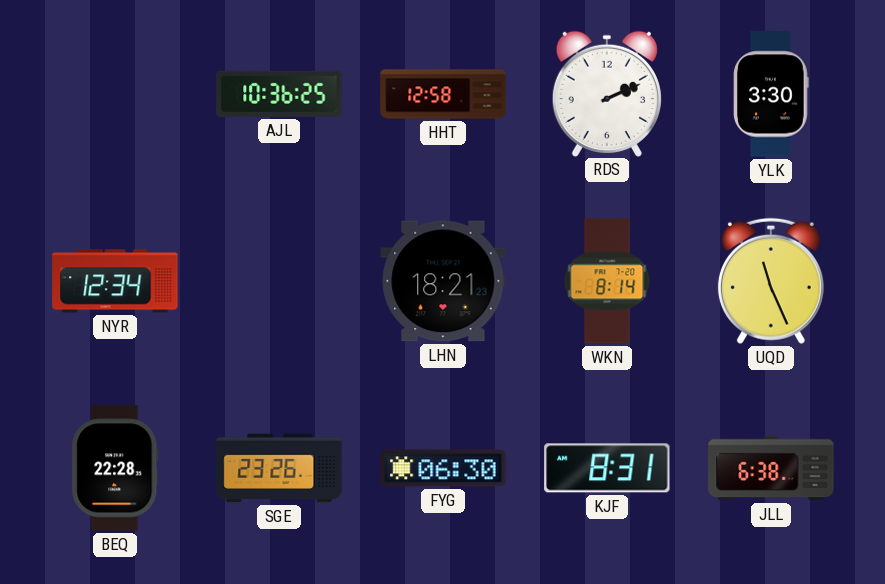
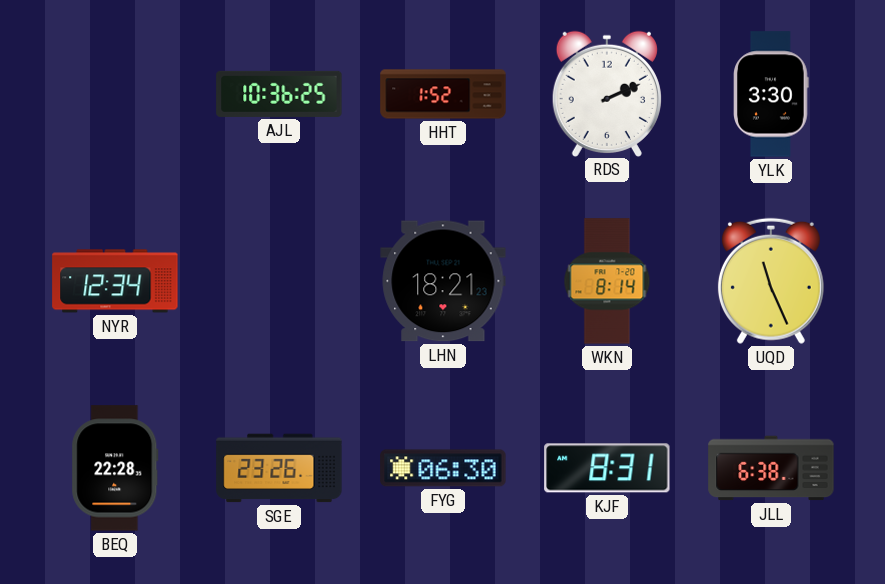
HHT: 12:58 -> 1:52
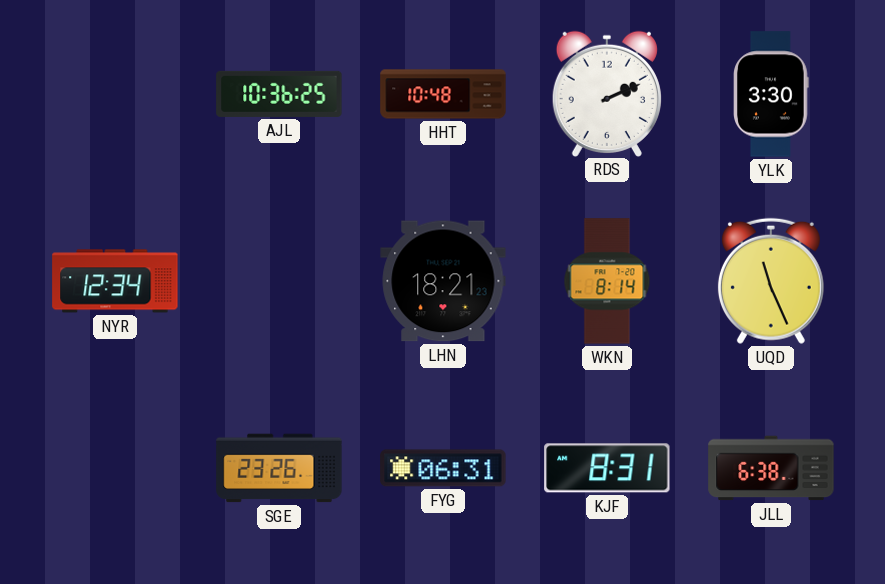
HHT: 1:52 -> 10:48
BEQ: 22:28 -> none
FYG: 06:30 -> 06:31
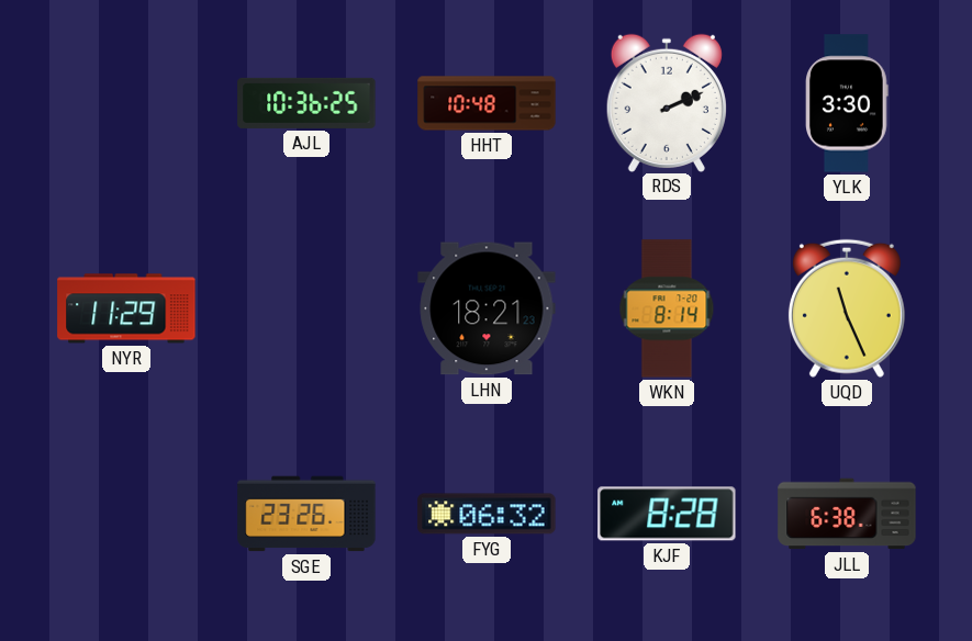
NYR: 12:34 -> 11:29
FYG: 06:31 -> 06:32
KJF: 8:31 -> 8:28
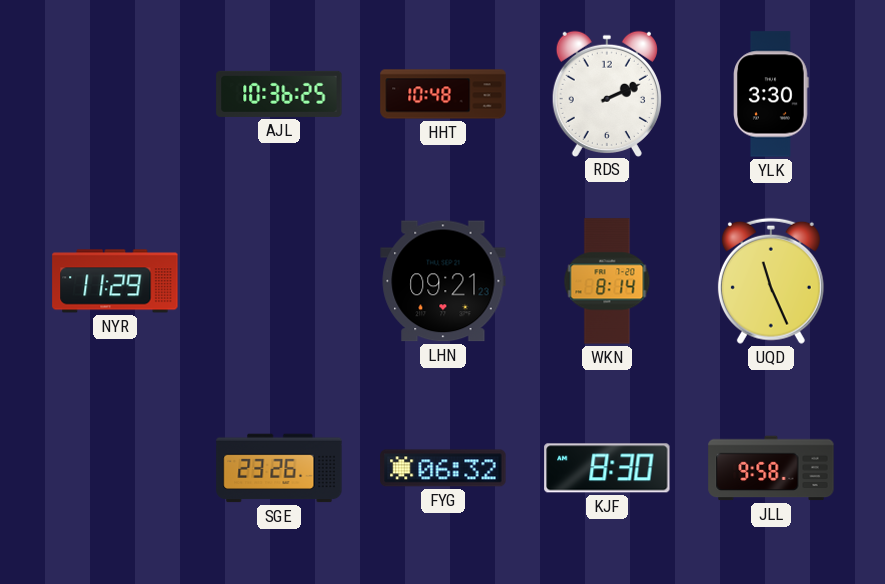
LHN: 18:21 -> 09:21
KJF: 8:28 -> 8:30
JLL: 6:38 -> 9:58
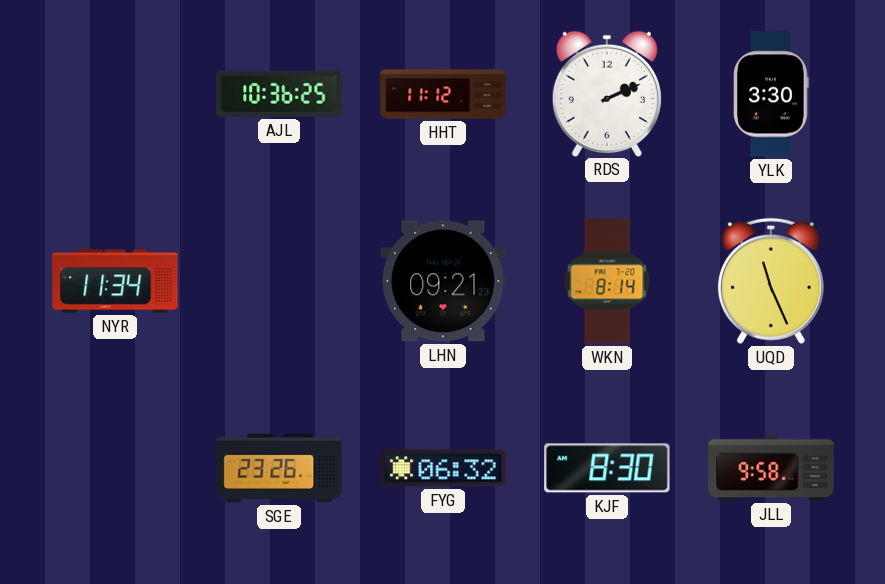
HHT: 10:48 -> 11:12
NYR: 11:29 -> 11:34
